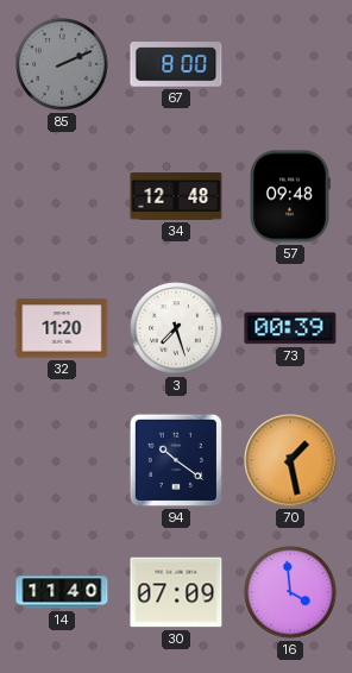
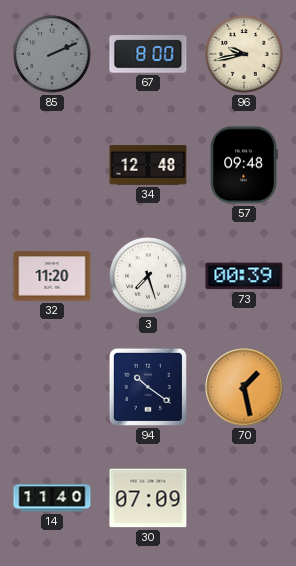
96: none -> 9:43
16: 3:59 -> none
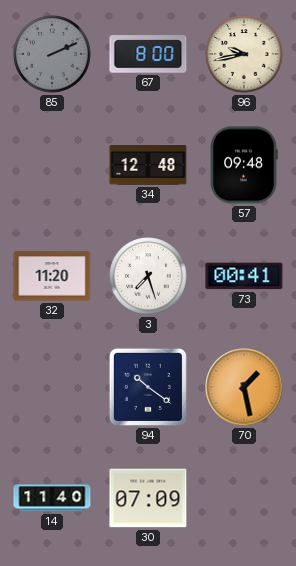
73: 00:39 -> 00:41
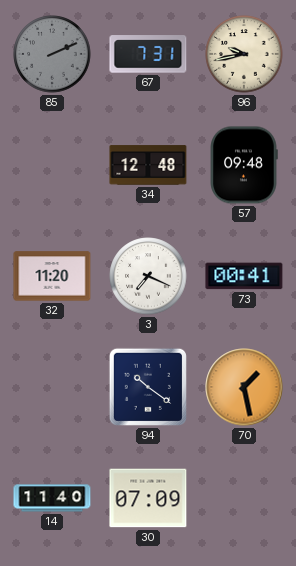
67: 8:00 -> 7:31
3: 7:27 -> 7:19
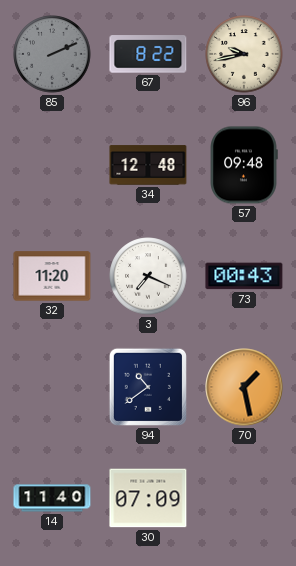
67: 7:31 -> 8:22
73: 00:41 -> 00:43
94: 10:21 -> 10:39
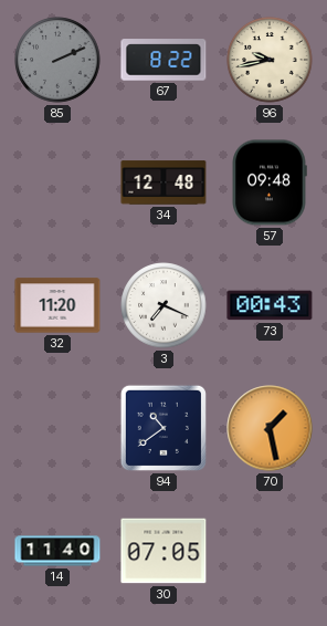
30: 07:09 -> 07:05
